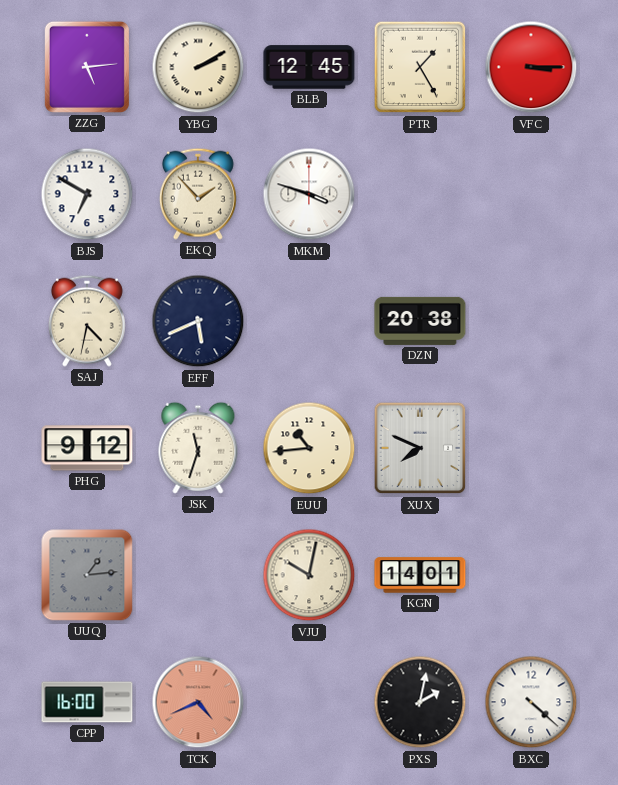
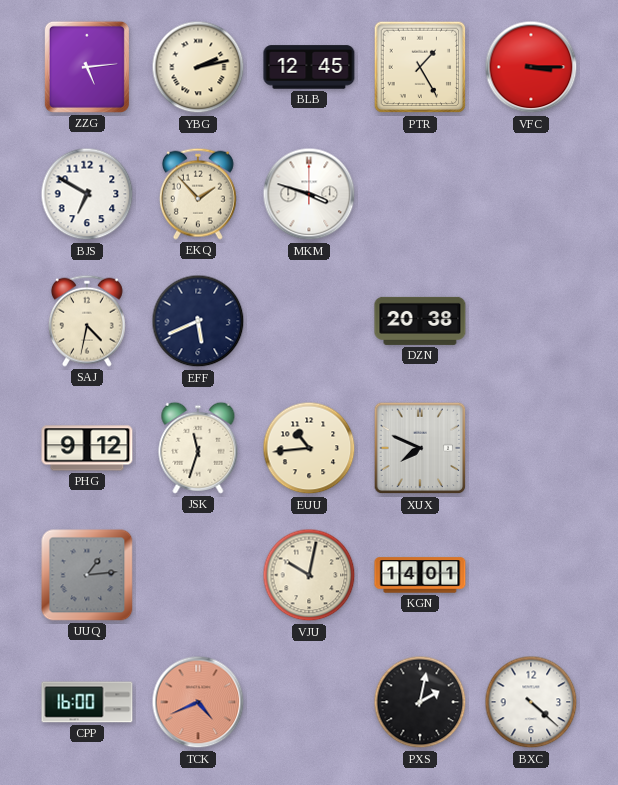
YBG: 2:10 -> 2:13
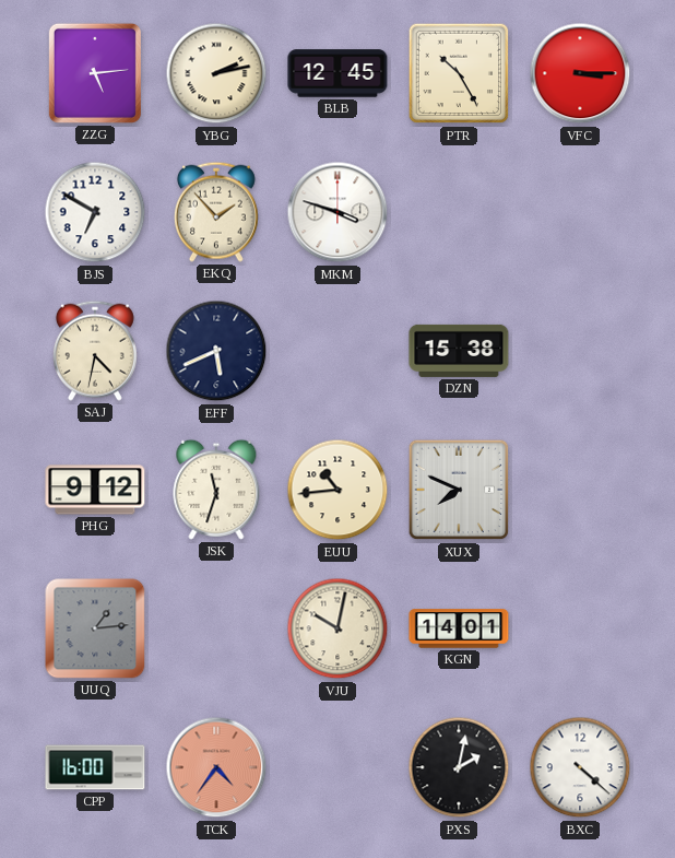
PTR: 1:25 -> 10:25
DZN: 20:38 -> 15:38
TCK: 4:41 -> 4:36
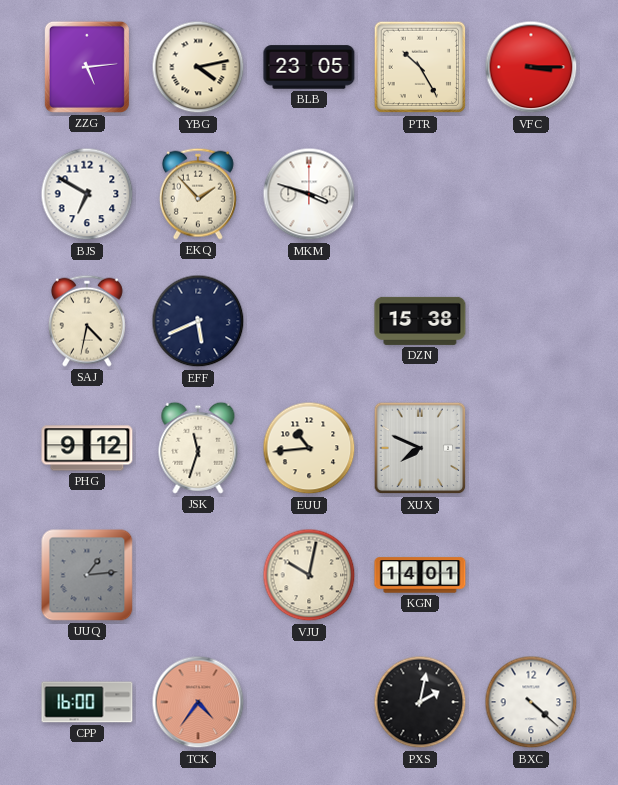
YBG: 2:13 -> 4:13
BLB: 12:45 -> 23:05
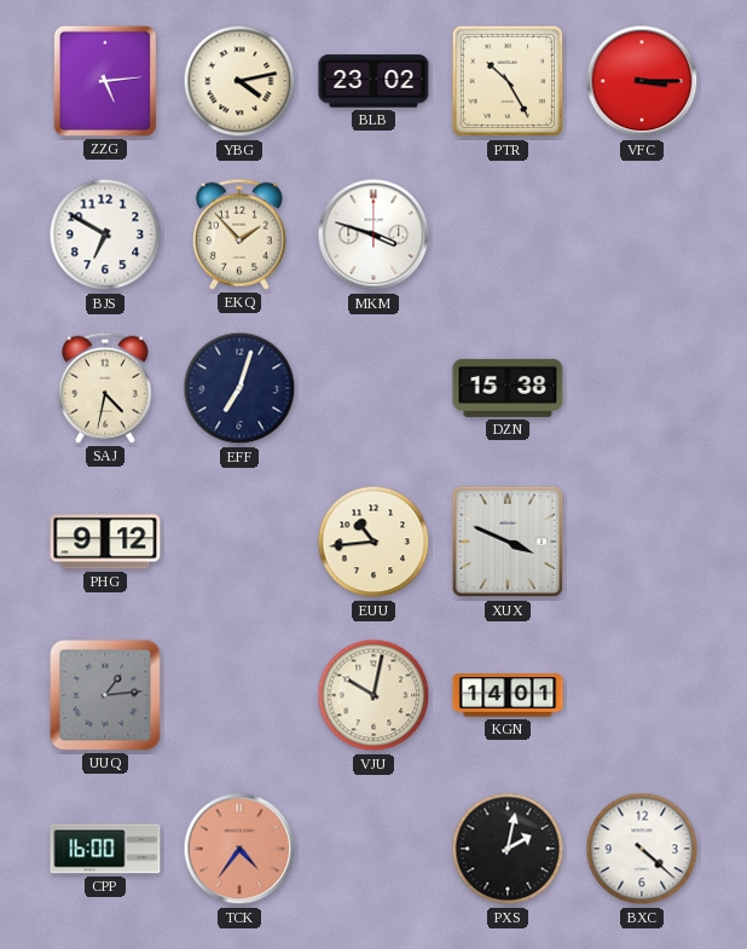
BLB: 23:05 -> 23:02
EFF: 5:41 -> 7:03
JSK: 11:33 -> none
XUX: 7:49 -> 3:49
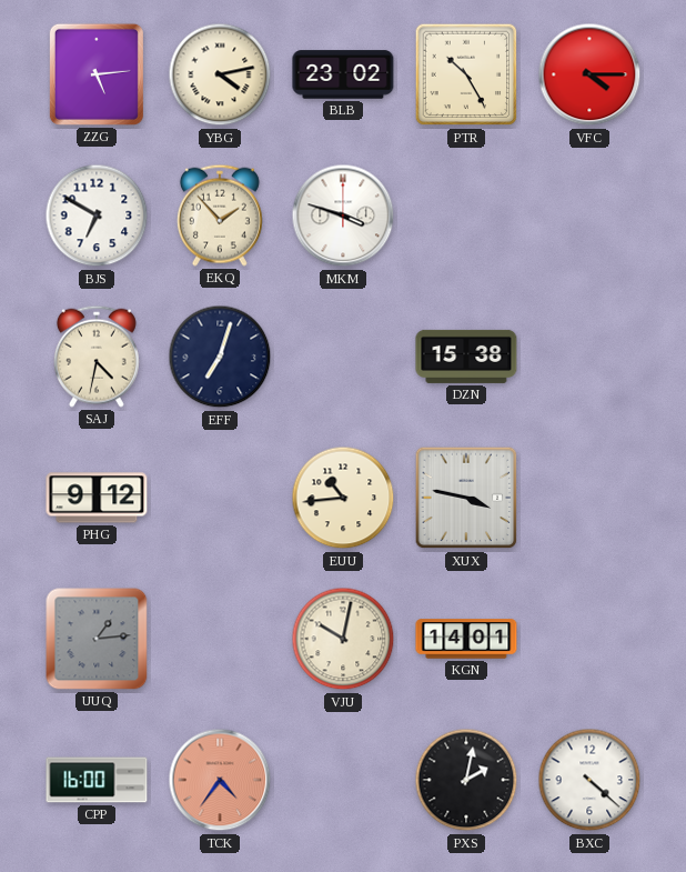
VFC: 3:15 -> 4:15
XUX: 3:49 -> 3:47
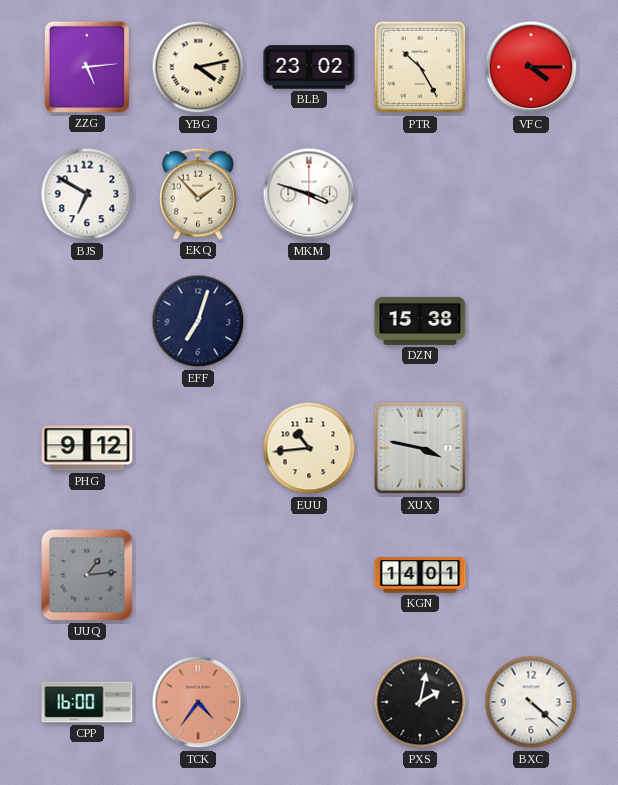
SAJ: 4:32 -> none
VJU: 10:02 -> none
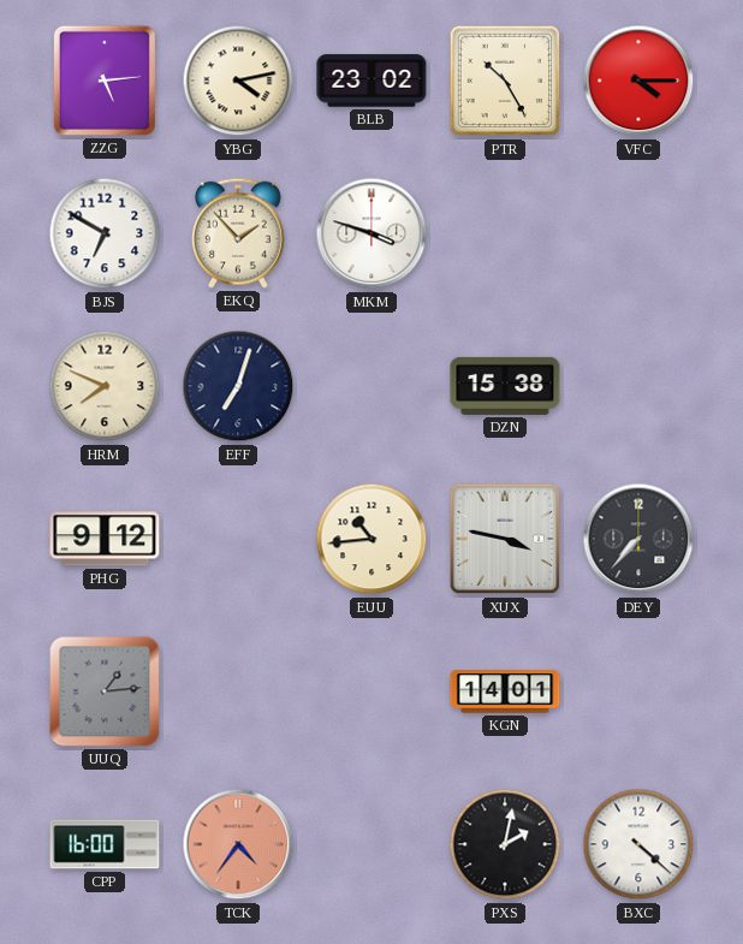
HRM: none -> 7:49
DEY: none -> 7:37
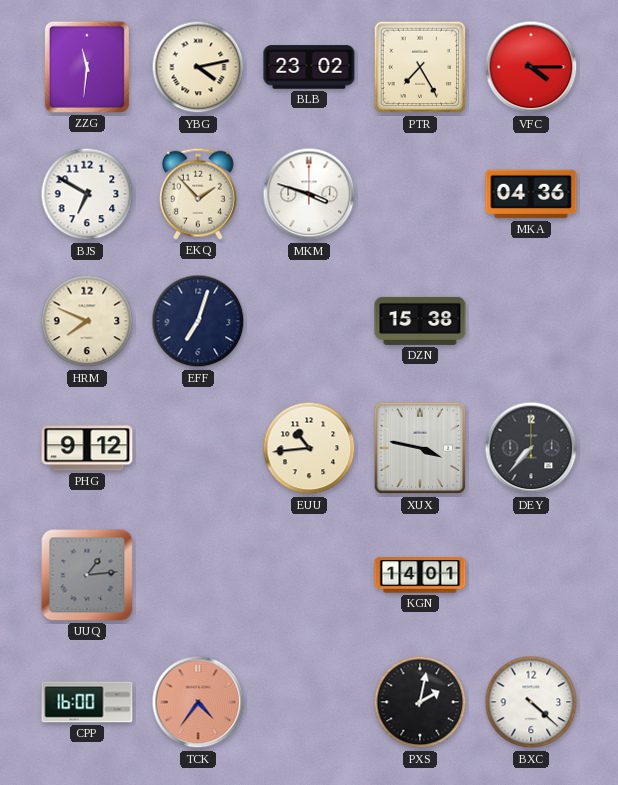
ZZG: 5:14 -> 11:31
PTR: 10:25 -> 7:25
MKA: none -> 04:36
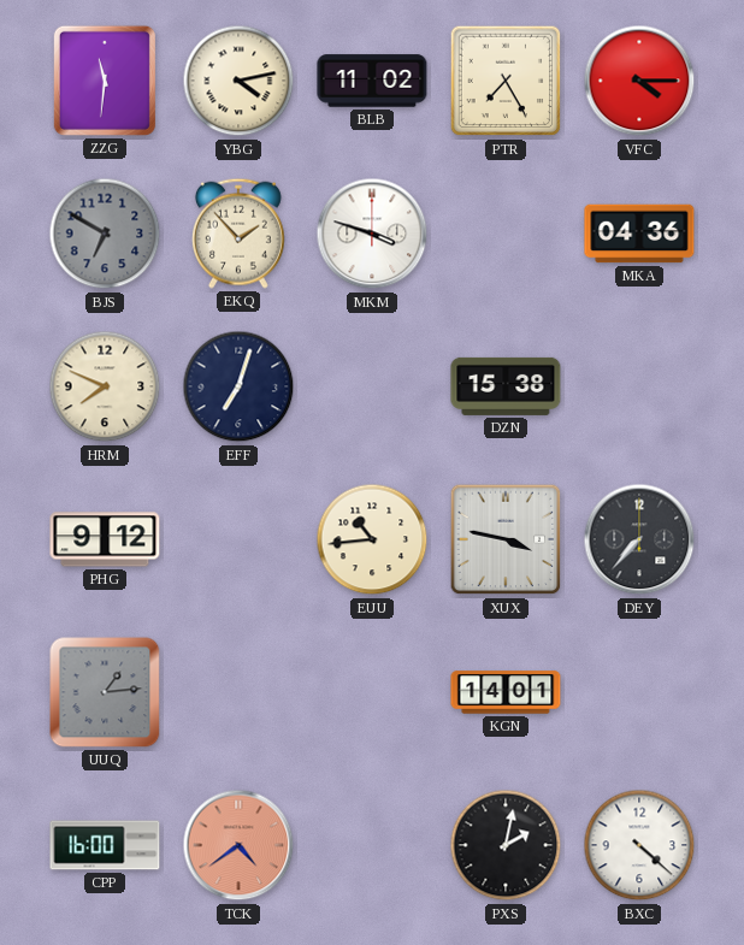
BLB: 23:02 -> 11:02
BJS dial: white -> grey
TCK: 4:36 -> 4:39
